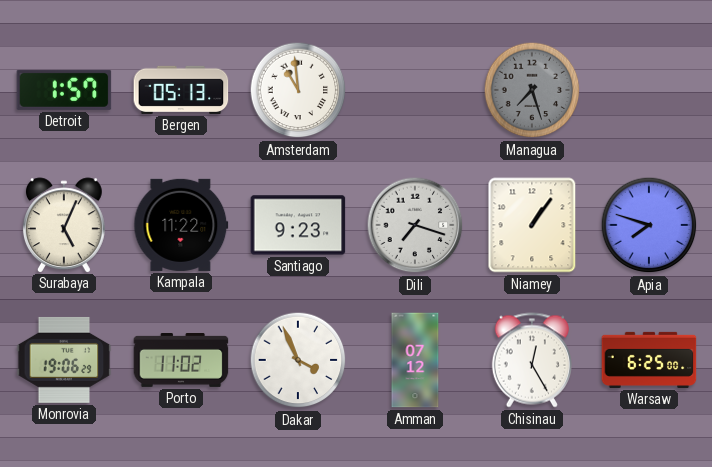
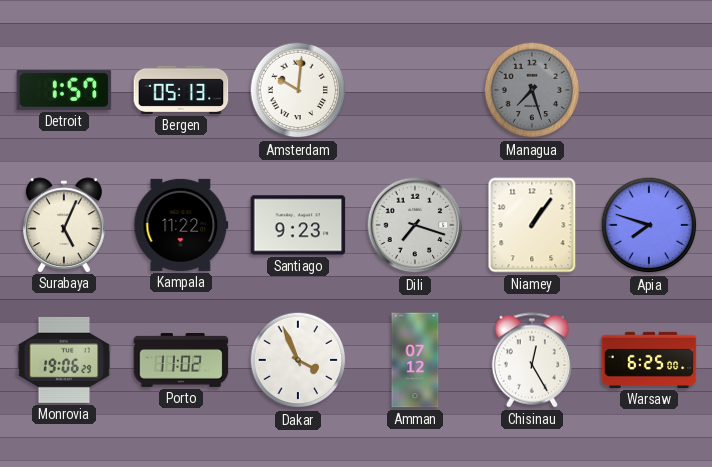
Amsterdam: 10:59 -> 10:01
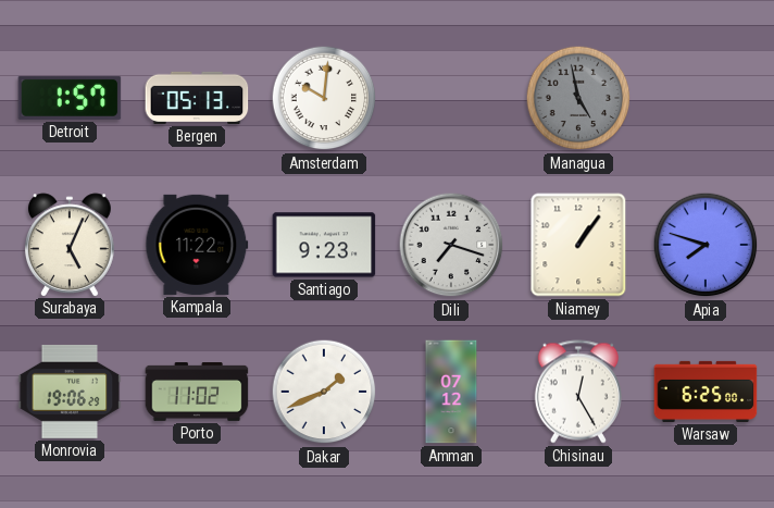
Managua: 7:27 -> 4:58
Dakar: 3:56 -> 1:41
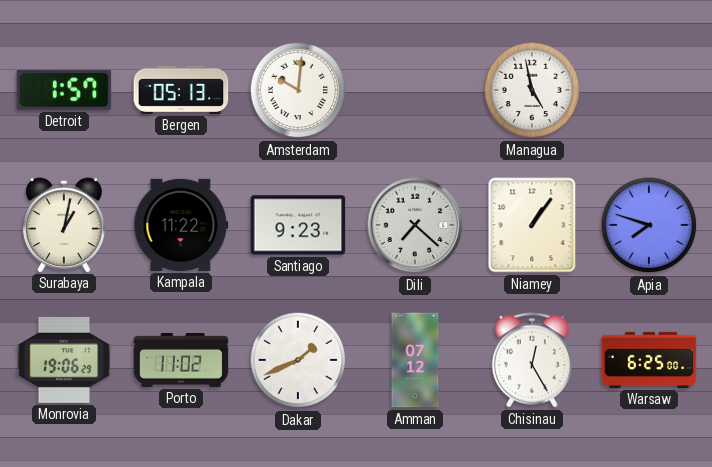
Managua dial: grey -> white
Surabaya: 5:04 -> 1:02
Dili: 7:18 -> 7:22
